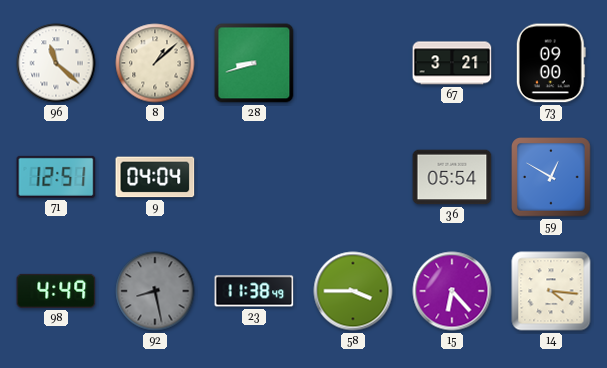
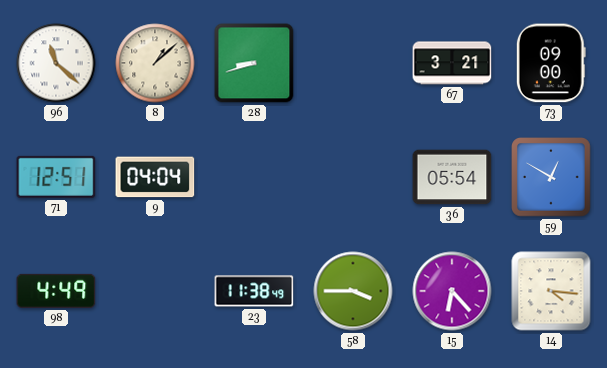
92: 8:28 -> none
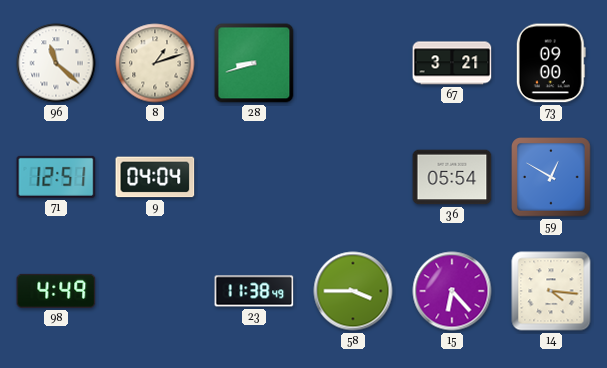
8: 1:08 -> 1:12
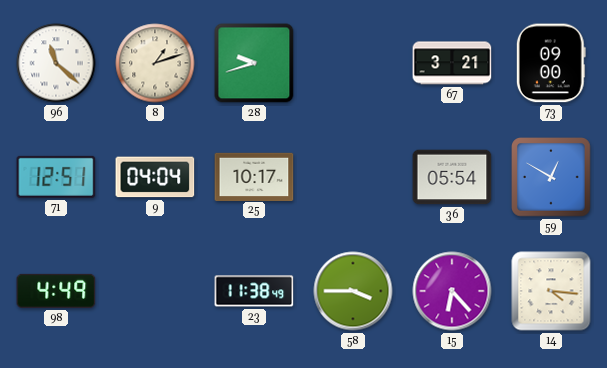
28: 8:42 -> 9:42
25: none -> 10:17
